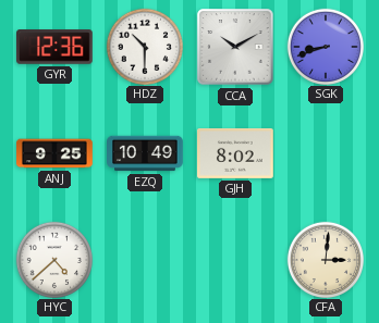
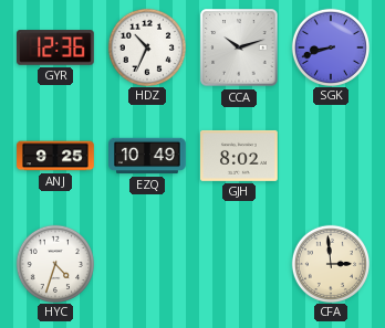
HDZ: 10:30 -> 10:34
CCA: 10:10 -> 10:12
HYC: 4:38 -> 4:33
CFA: 3:01 -> 2:59
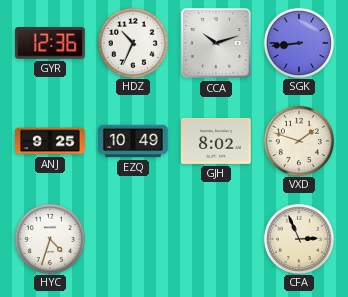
SGK: 8:42 -> 8:44
VXD: none -> 1:48
CFA: 2:59 -> 2:56
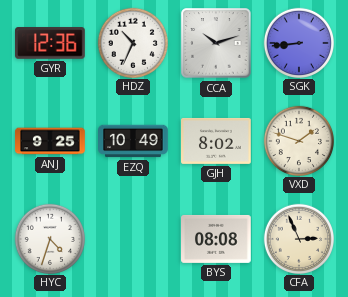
BYS: none -> 08:08
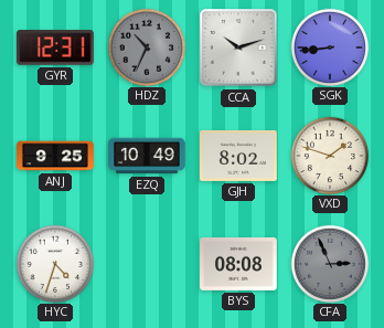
GYR: 12:36 -> 12:31
HDZ dial: white -> grey
CFA dial: cream -> grey
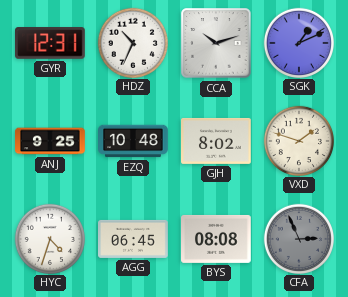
HDZ dial: grey -> white
SGK: 8:44 -> 1:11
EZQ: 10:49 -> 10:48
AGG: none -> 06:45
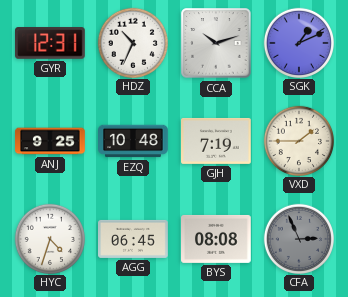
GJH: 8:02 -> 7:19
VXD: 1:48 -> 1:45
